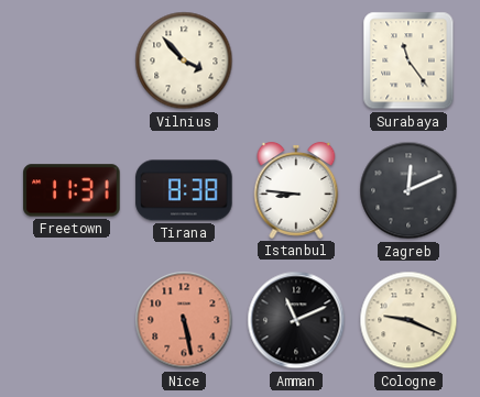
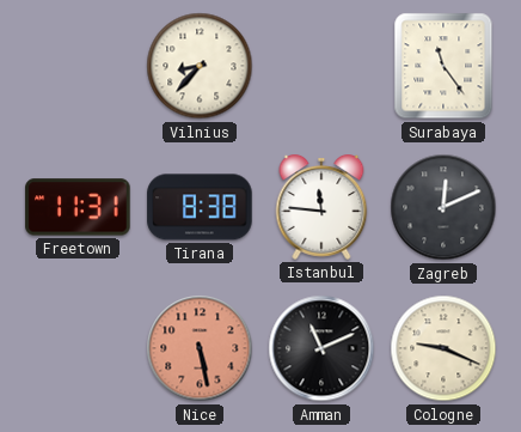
Vilnius: 3:53 -> 8:37
Istanbul: 8:46 -> 11:46
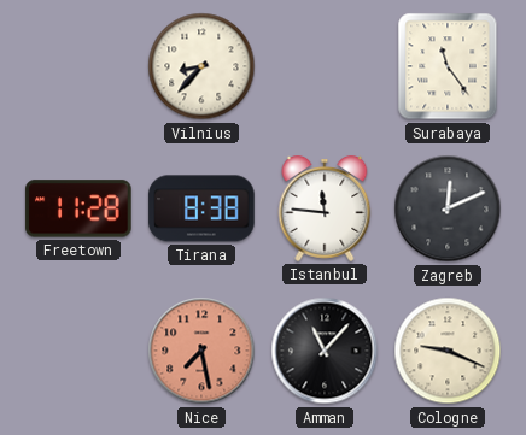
Freetown: 11:31 -> 11:28
Nice: 5:28 -> 7:28
Amman: 11:11 -> 11:07
